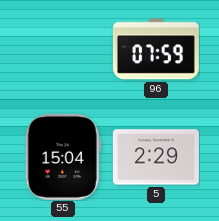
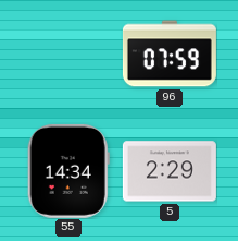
55: 15:04 -> 14:34
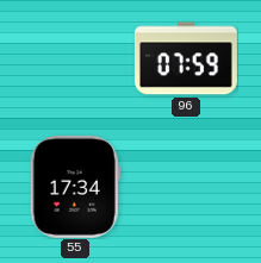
55: 14:34 -> 17:34
5: 2:29 -> none
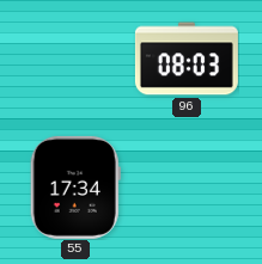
96: 07:59 -> 08:03
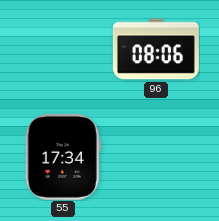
96: 08:03 -> 08:06
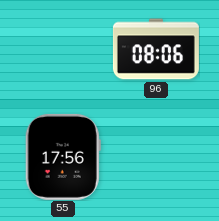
55: 17:34 -> 17:56
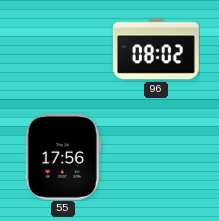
96: 08:06 -> 08:02
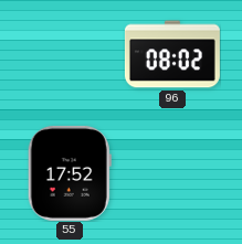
55: 17:56 -> 17:52
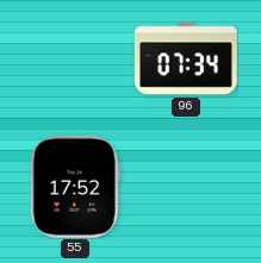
96: 08:02 -> 07:34
